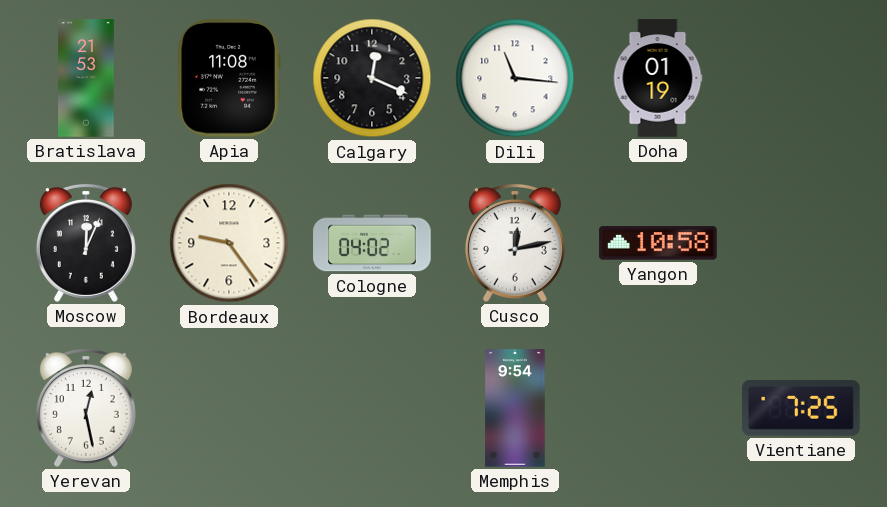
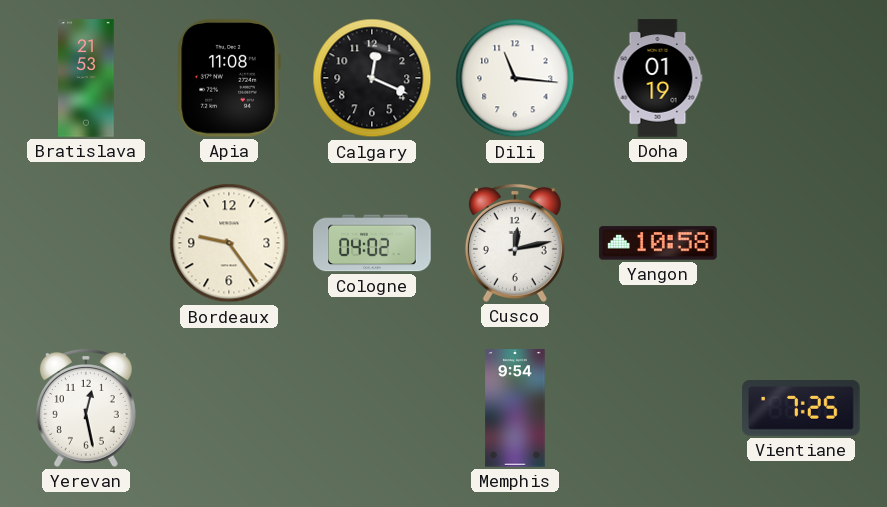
Moscow: 12:04 -> none
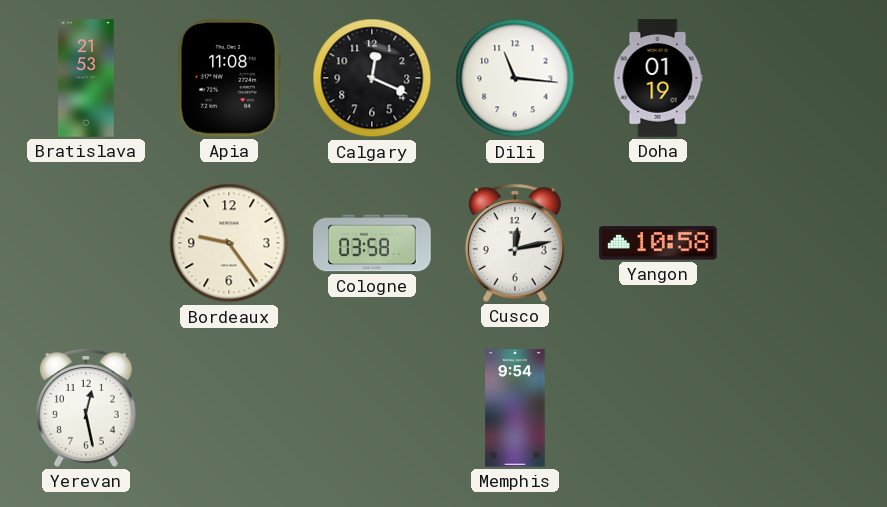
Cologne: 04:02 -> 03:58
Vientiane: 7:25 -> none
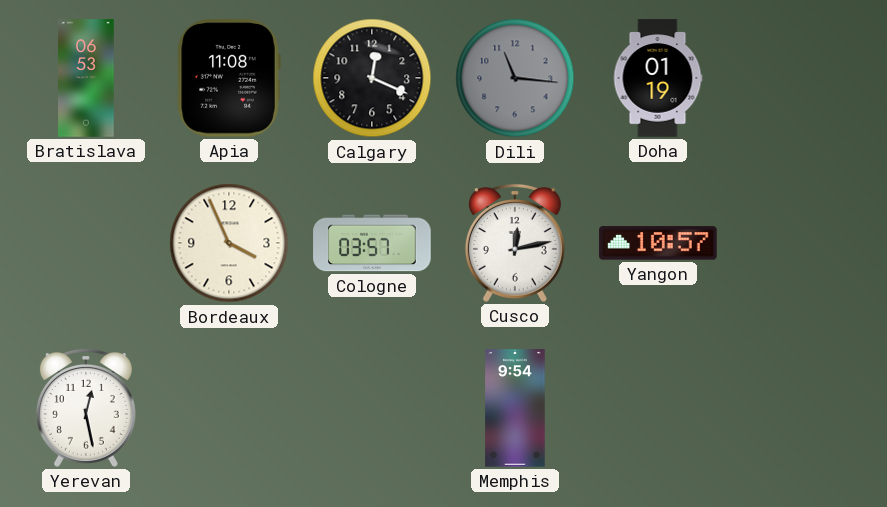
Bratislava: 21:53 -> 06:53
Dili dial: white -> grey
Bordeaux: 9:24 -> 3:56
Cologne: 03:58 -> 03:57
Yangon: 10:58 -> 10:57
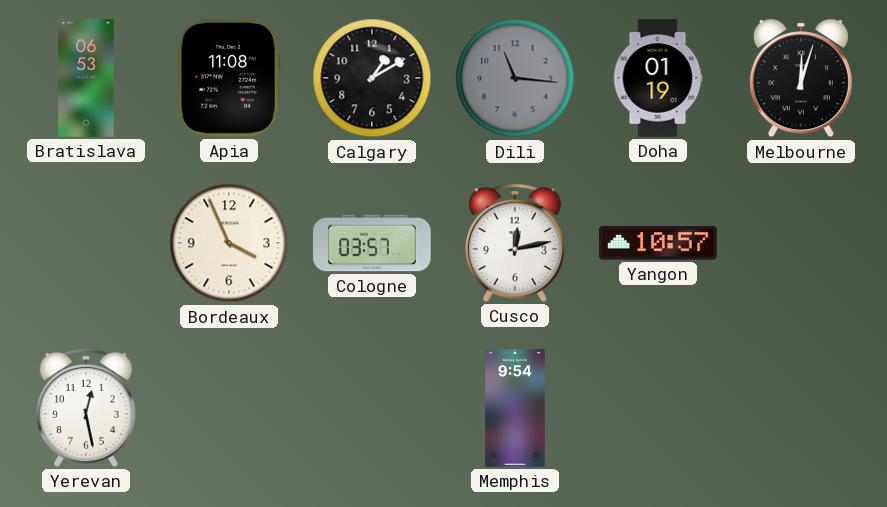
Calgary: 12:19 -> 1:10
Melbourne: none -> 12:03
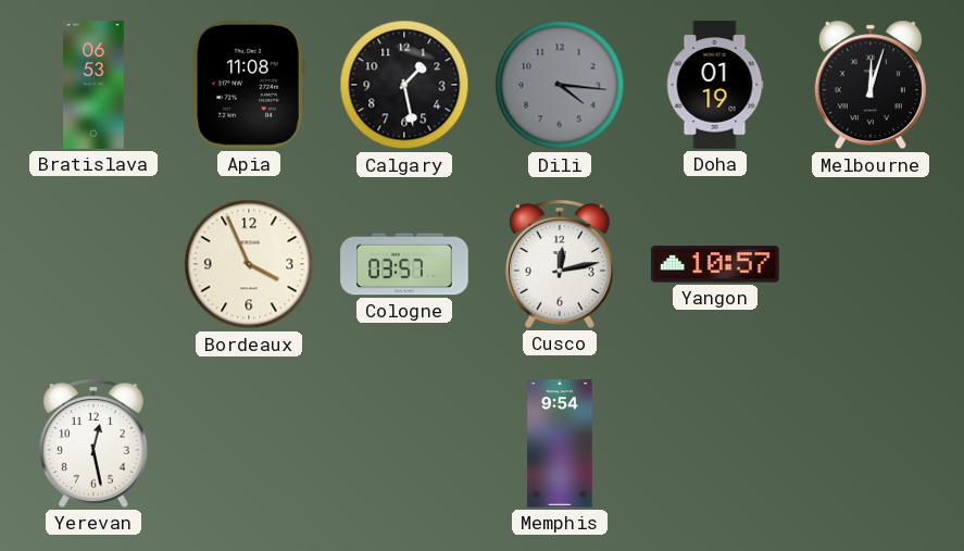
Calgary: 1:10 -> 1:28
Dili: 11:16 -> 4:16
